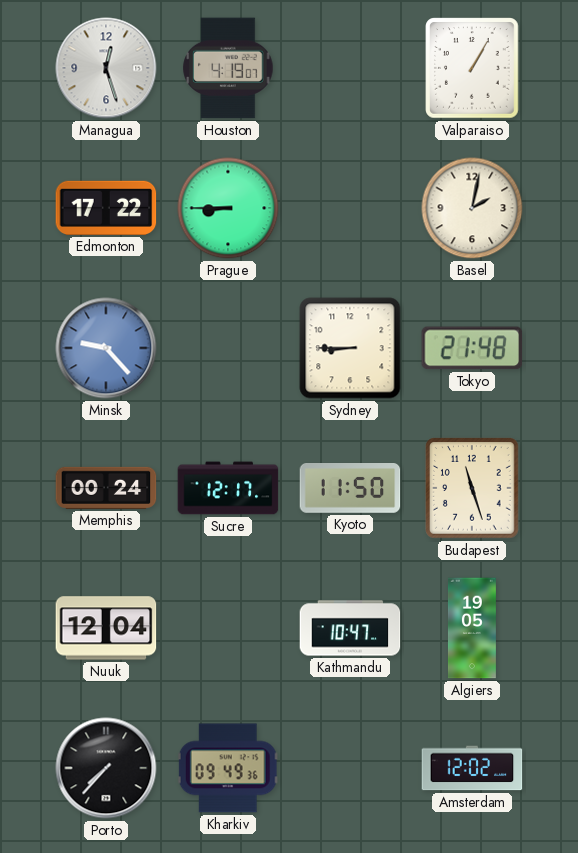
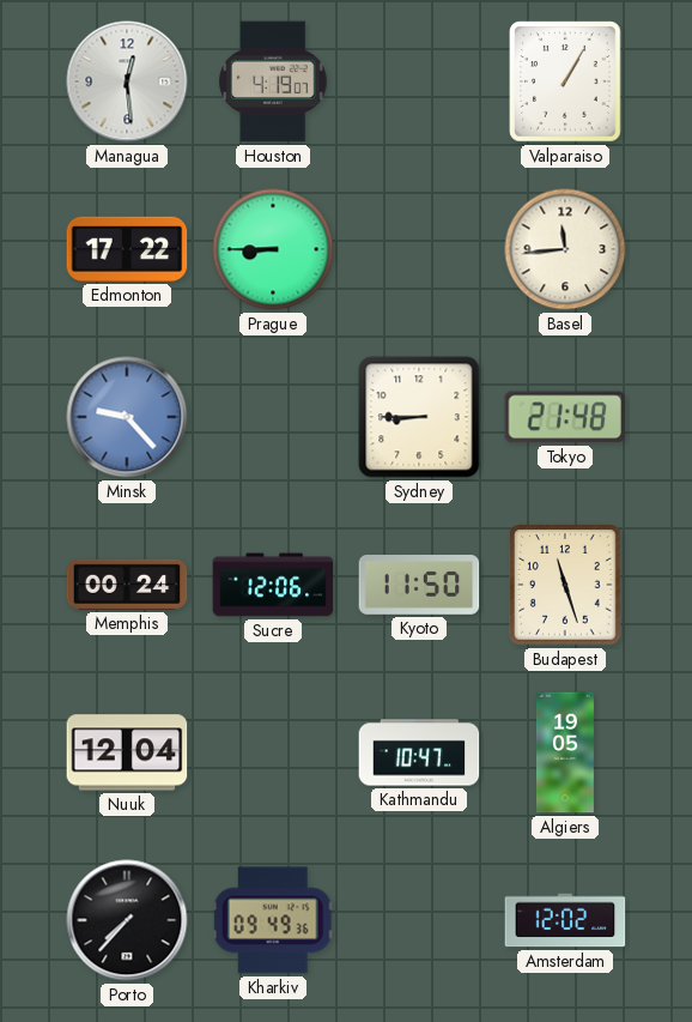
Managua: 12:27 -> 12:29
Basel: 2:02 -> 11:44
Sucre: 12:17 -> 12:06
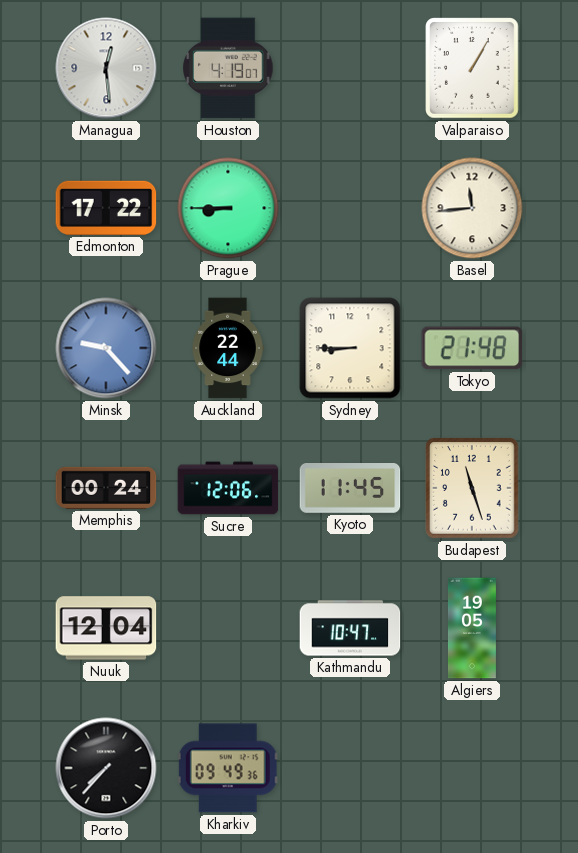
Auckland: none -> 22:44
Kyoto: 11:50 -> 11:45
Amsterdam: 12:02 -> none
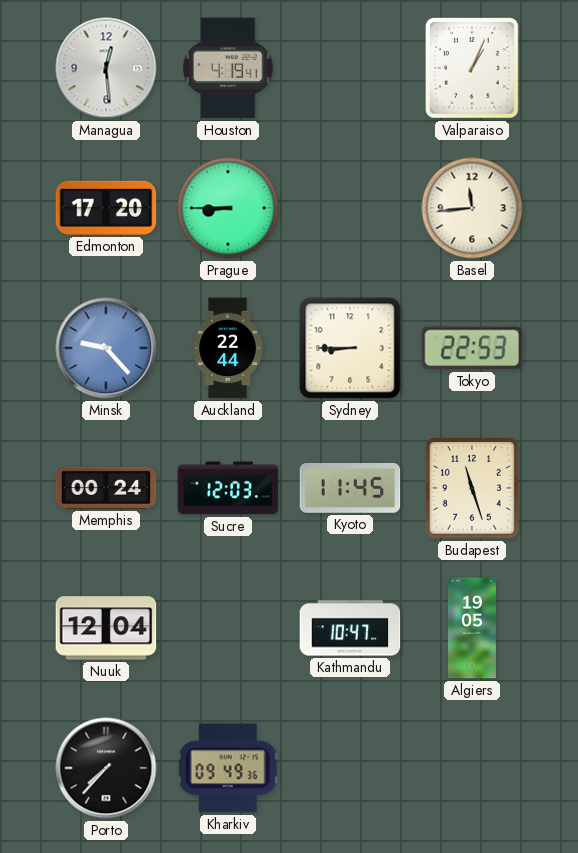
Houston: 4:19:07 -> 4:19:41
Valparaiso: 1:05 -> 1:04
Edmonton: 17:22 -> 17:20
Tokyo: 21:48 -> 22:53
Sucre: 12:06 -> 12:03
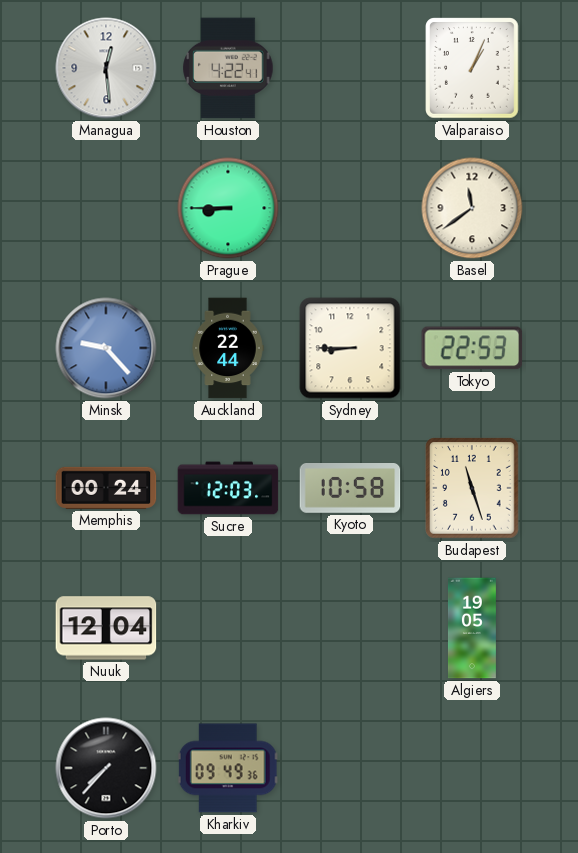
Houston: 4:19 -> 4:22
Edmonton: 17:20 -> none
Basel: 11:44 -> 11:39
Kyoto: 11:45 -> 10:58
Kathmandu: 10:47 -> none
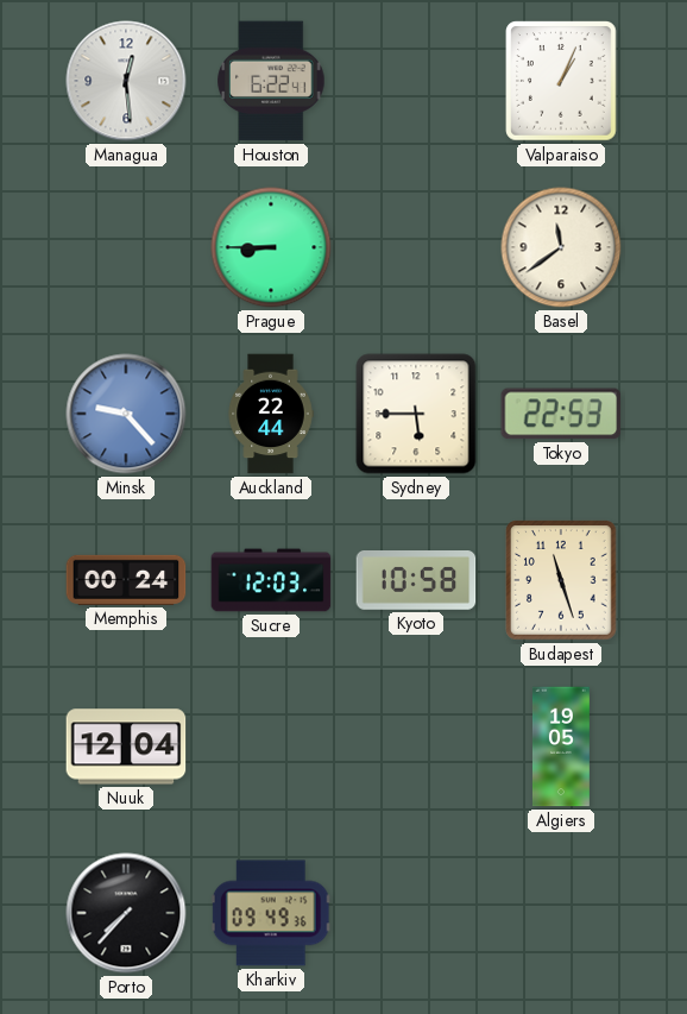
Houston: 4:22 -> 6:22
Sydney: 8:45 -> 5:45
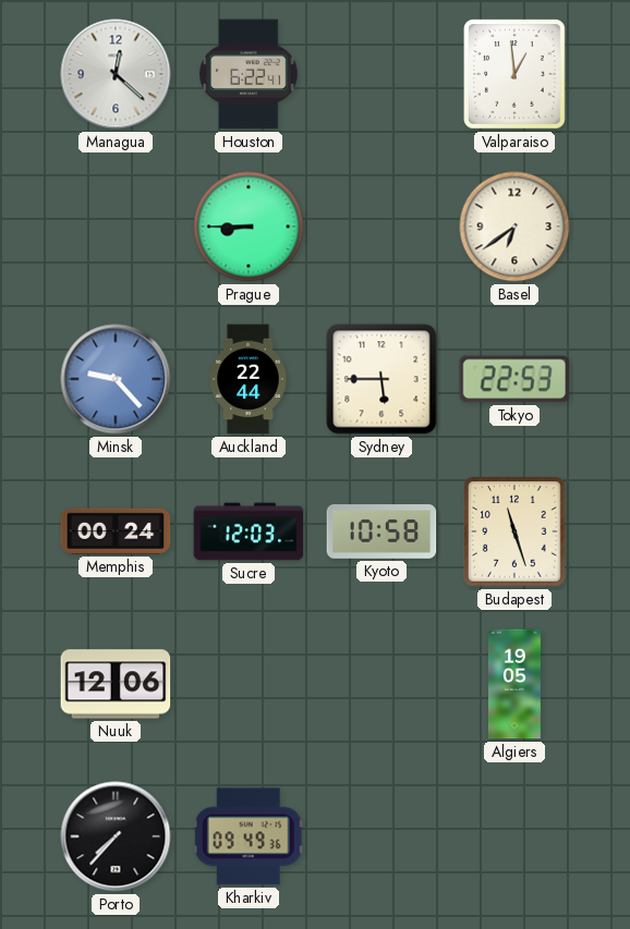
Managua: 12:29 -> 12:22
Valparaiso: 1:04 -> 12:59
Basel: 11:39 -> 6:39
Nuuk: 12:04 -> 12:06
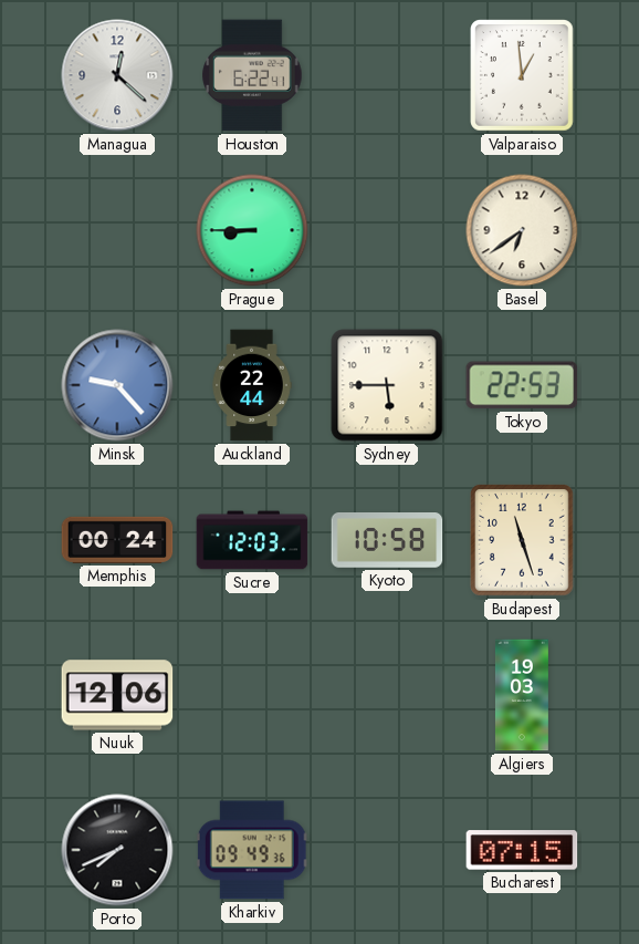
Algiers: 19:05 -> 19:03
Porto: 7:37 -> 7:41
Bucharest: none -> 07:15
